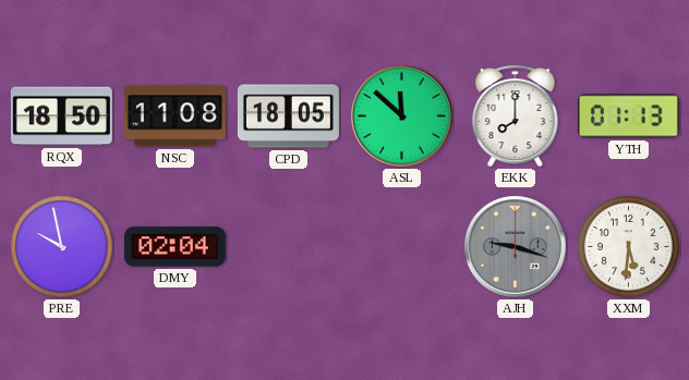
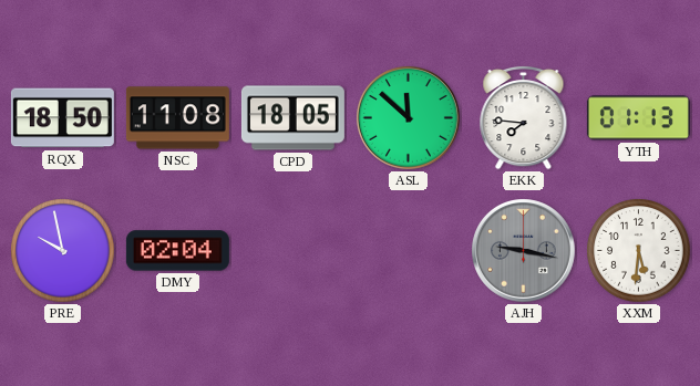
EKK: 8:00 -> 7:46
AJH: 9:18 -> 9:17
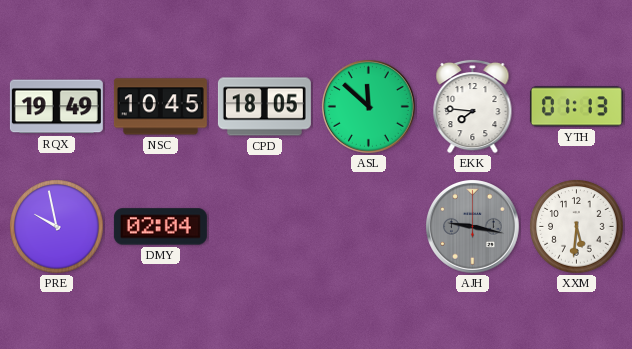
RQX: 18:50 -> 19:49
NSC: 11:08 -> 10:45
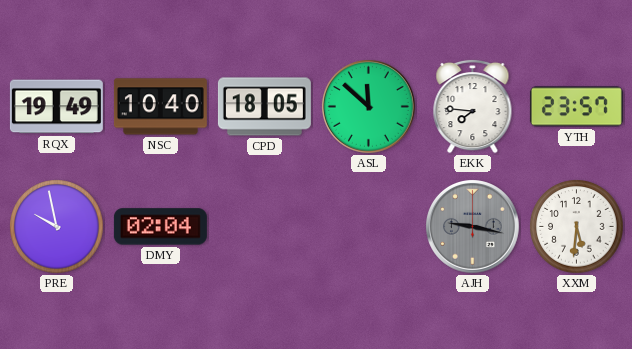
NSC: 10:45 -> 10:40
YTH: 01:13 -> 23:57
